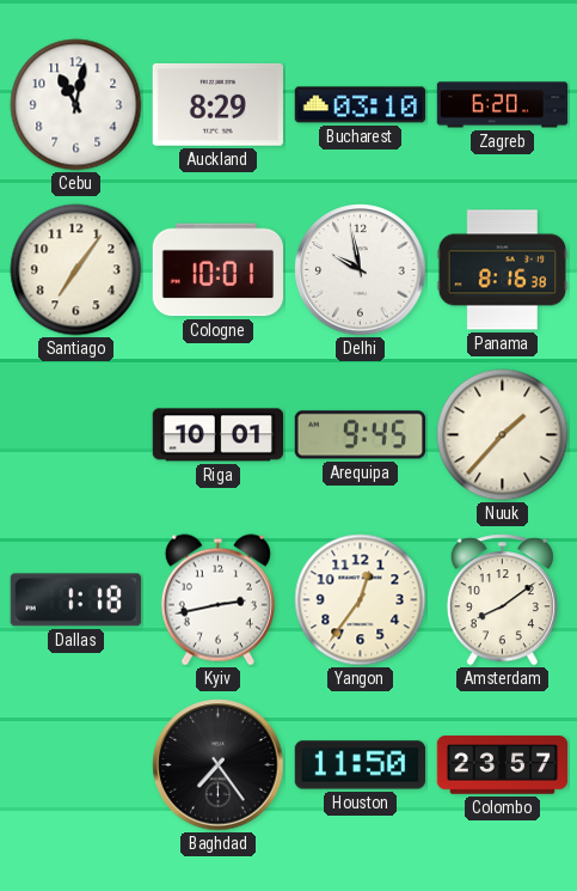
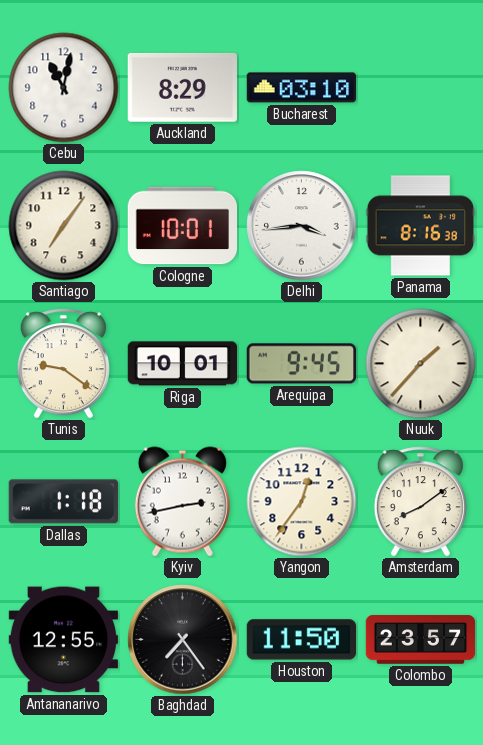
Zagreb: 6:20 -> none
Delhi: 9:58 -> 3:44
Tunis: none -> 9:21
Antananarivo: none -> 12:55
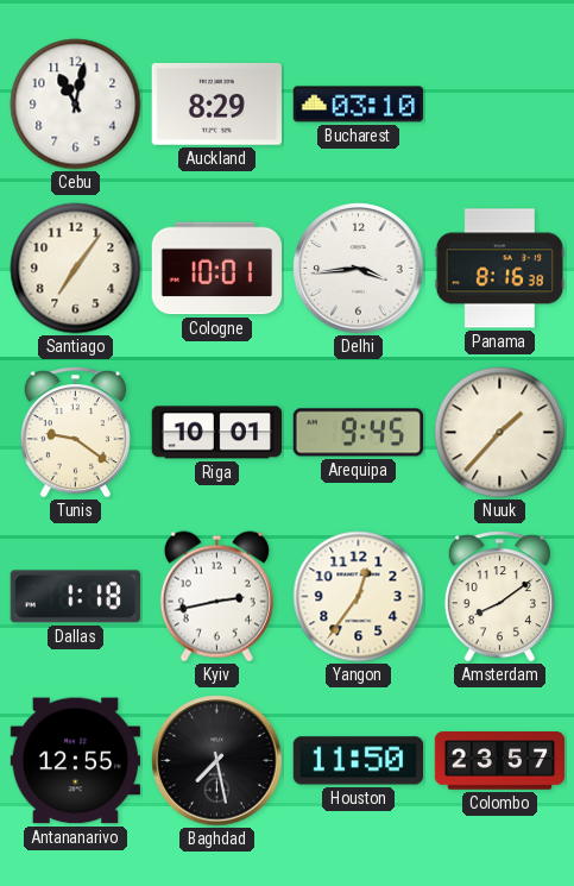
Baghdad: 7:24 -> 7:28
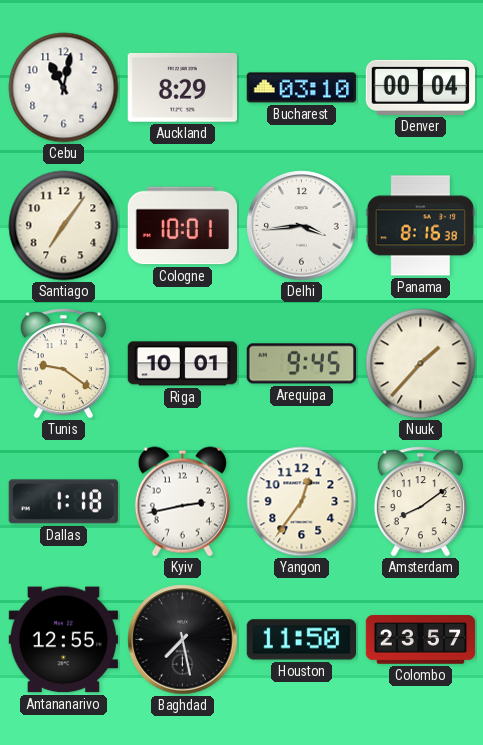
Denver: none -> 00:04
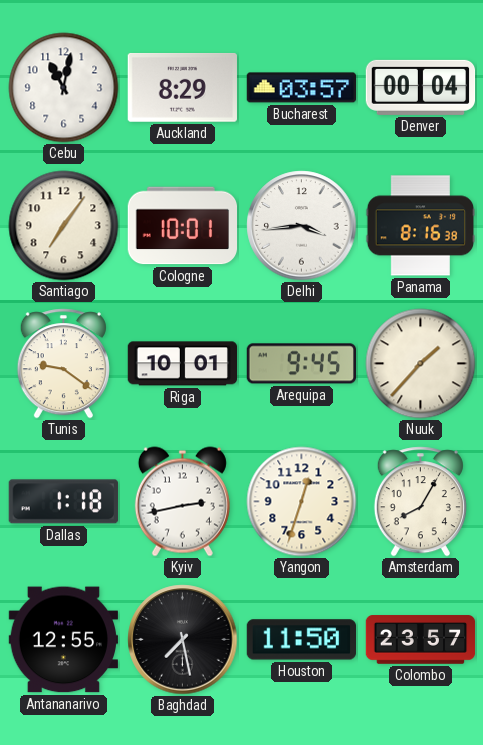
Bucharest: 03:10 -> 03:57
Yangon: 12:36 -> 12:33
Amsterdam: 8:09 -> 8:05
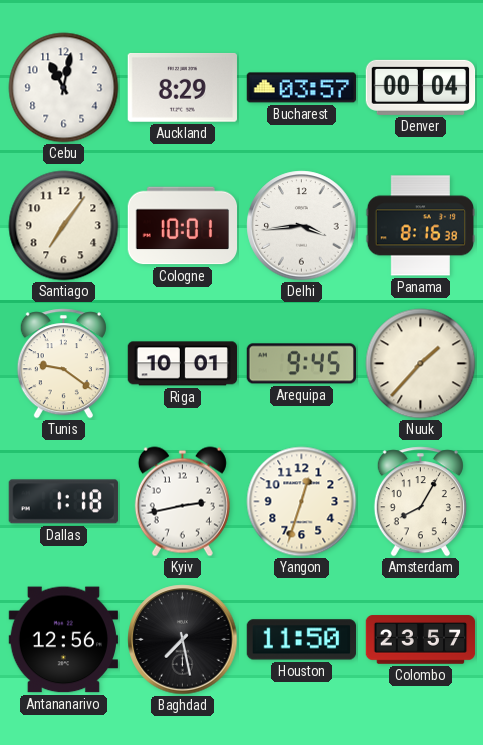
Antananarivo: 12:55 -> 12:56
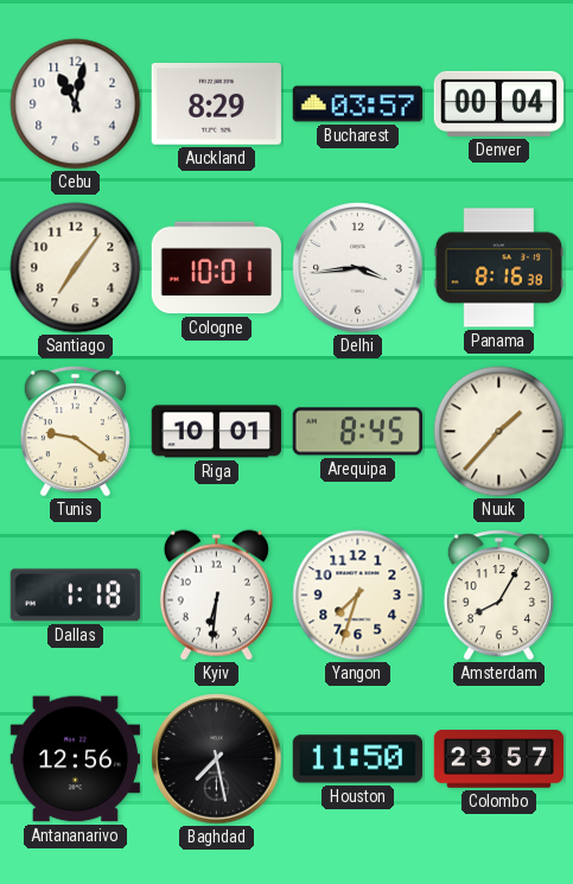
Arequipa: 9:45 -> 8:45
Kyiv: 2:43 -> 6:31
Yangon: 12:33 -> 7:33
